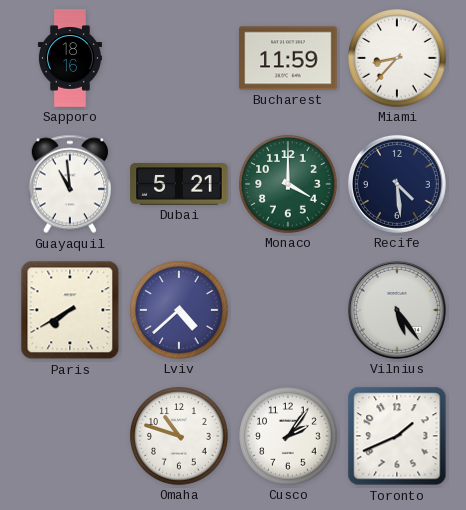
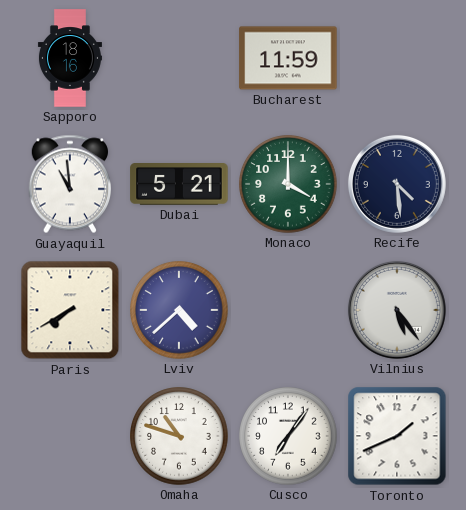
Miami: 8:37 -> none
Cusco: 2:06 -> 7:06
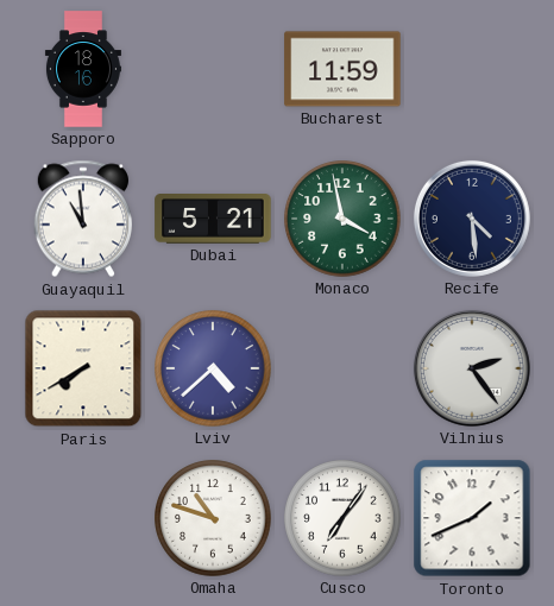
Monaco: 4:00 -> 3:58
Vilnius: 5:24 -> 2:24
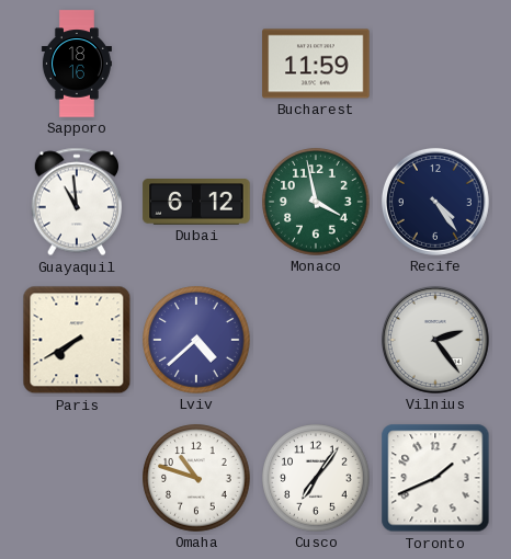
Dubai: 5:21 -> 6:12
Recife: 4:29 -> 4:24
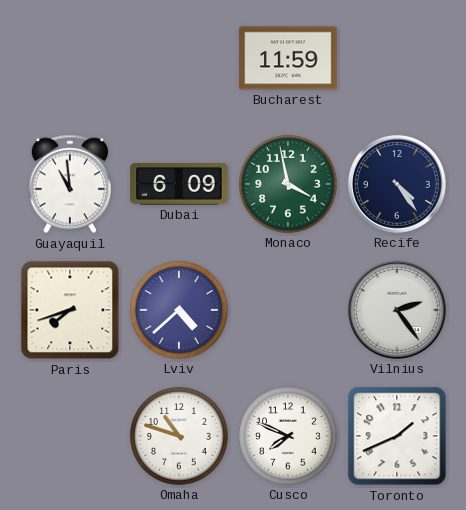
Sapporo: 18:16 -> none
Dubai: 6:12 -> 6:09
Paris: 7:40 -> 7:42
Cusco: 7:06 -> 7:49
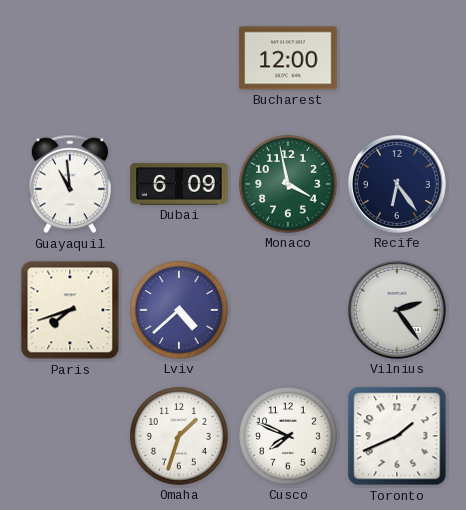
Bucharest: 11:59 -> 12:00
Recife: 4:24 -> 6:24
Omaha: 10:48 -> 1:33
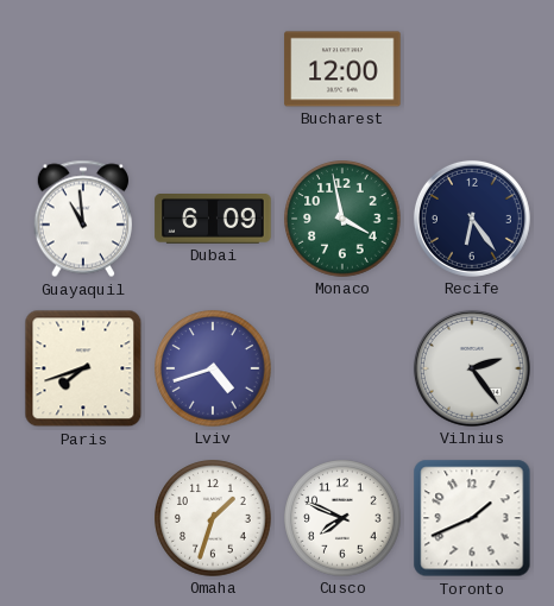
Lviv: 4:38 -> 4:42
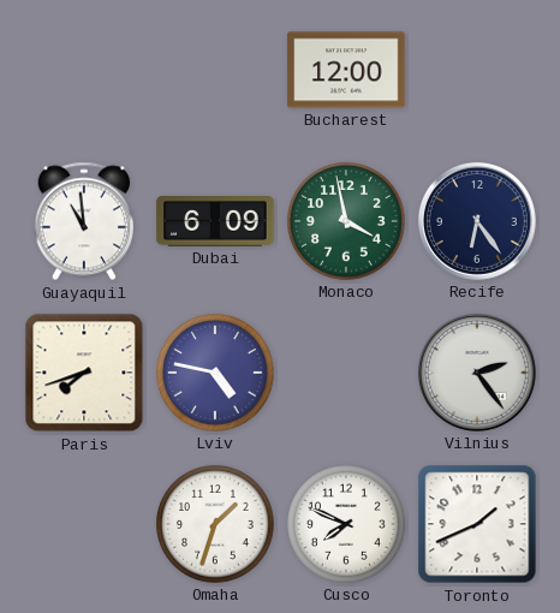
Lviv: 4:42 -> 4:47
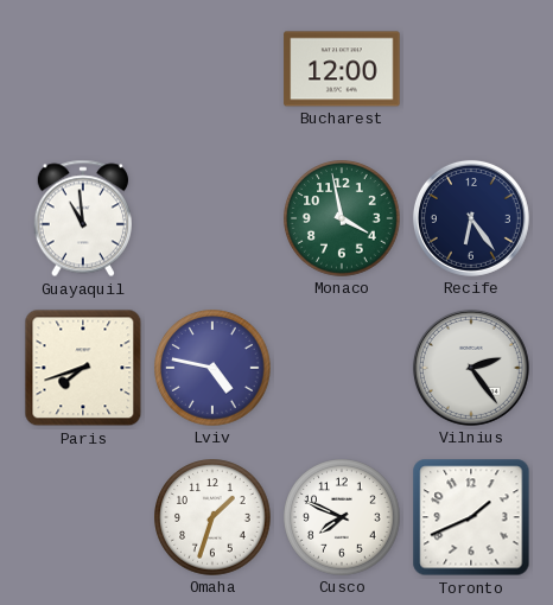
Dubai: 6:09 -> none
